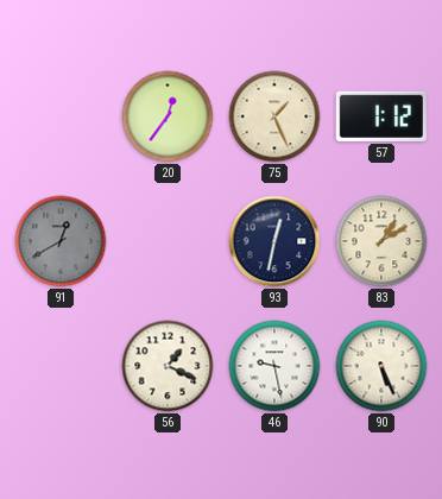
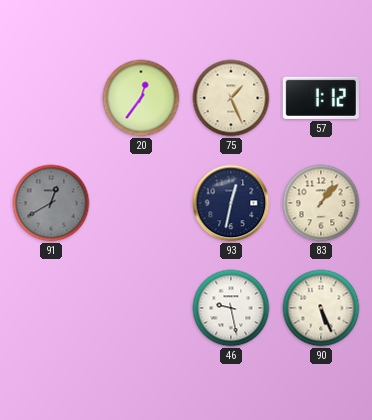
83: 1:10 -> 1:07
56: 1:19 -> none
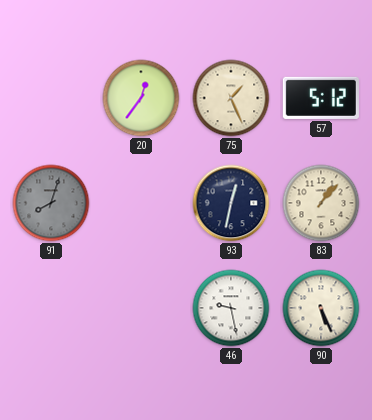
57: 1:12 -> 5:12
91: 12:40 -> 8:03
